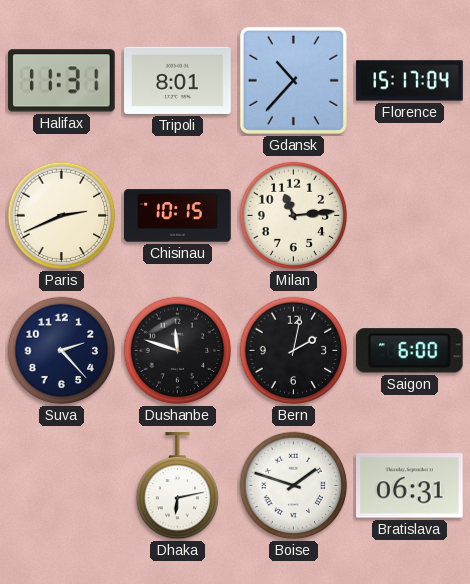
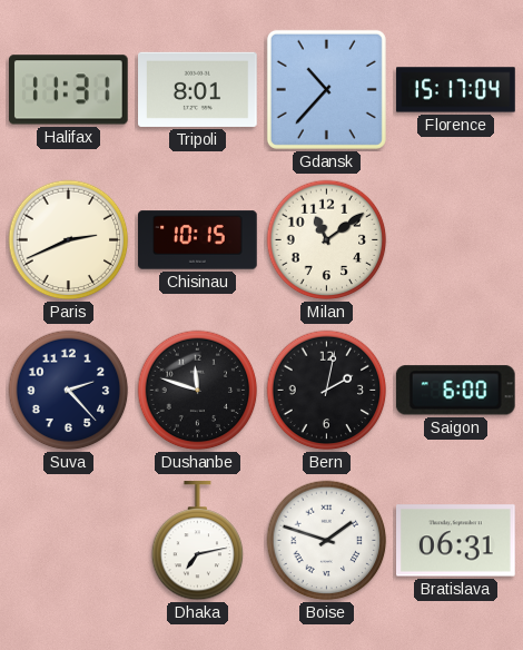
Milan: 11:14 -> 11:09
Dhaka: 6:13 -> 7:13
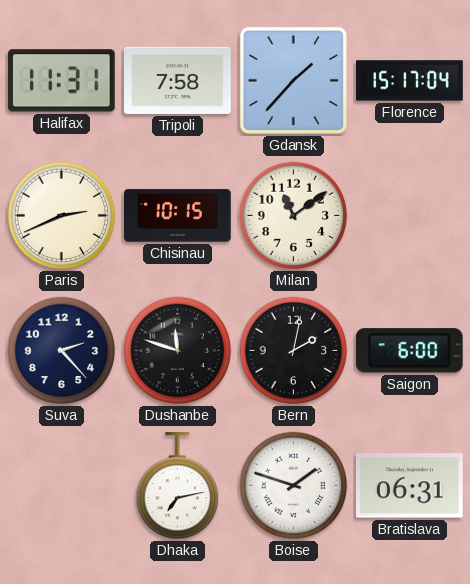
Tripoli: 8:01 -> 7:58
Gdansk: 10:37 -> 1:37
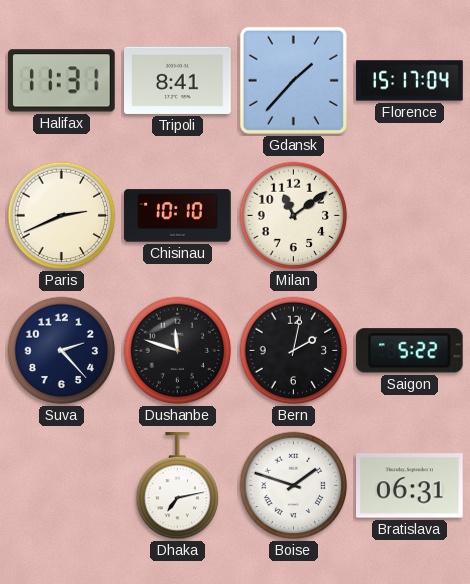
Tripoli: 7:58 -> 8:41
Chisinau: 10:15 -> 10:10
Saigon: 6:00 -> 5:22
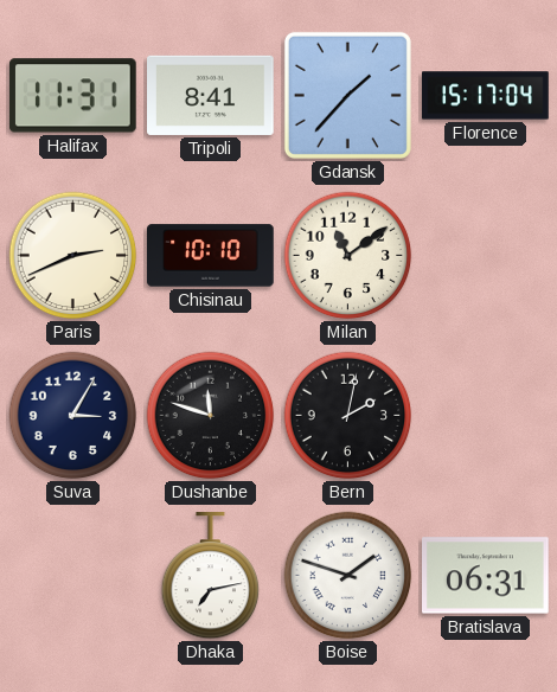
Suva: 2:23 -> 3:05
Saigon: 5:22 -> none
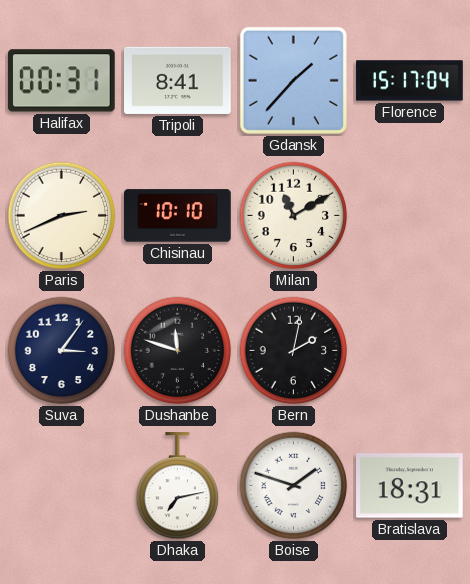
Halifax: 11:31 -> 00:31
Milan: 11:09 -> 11:10
Suva: 3:05 -> 3:06
Bratislava: 06:31 -> 18:31
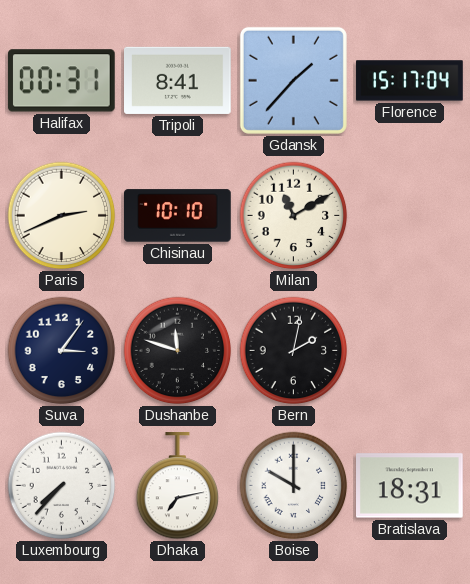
Luxembourg: none -> 7:37
Boise: 1:48 -> 10:00
